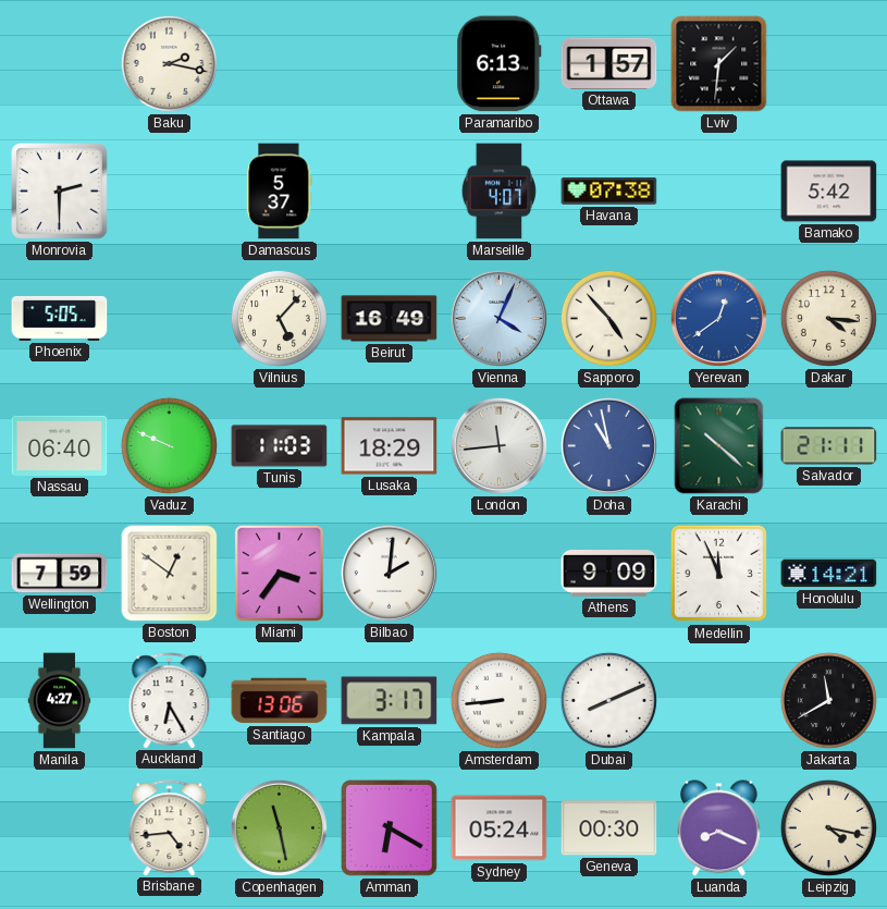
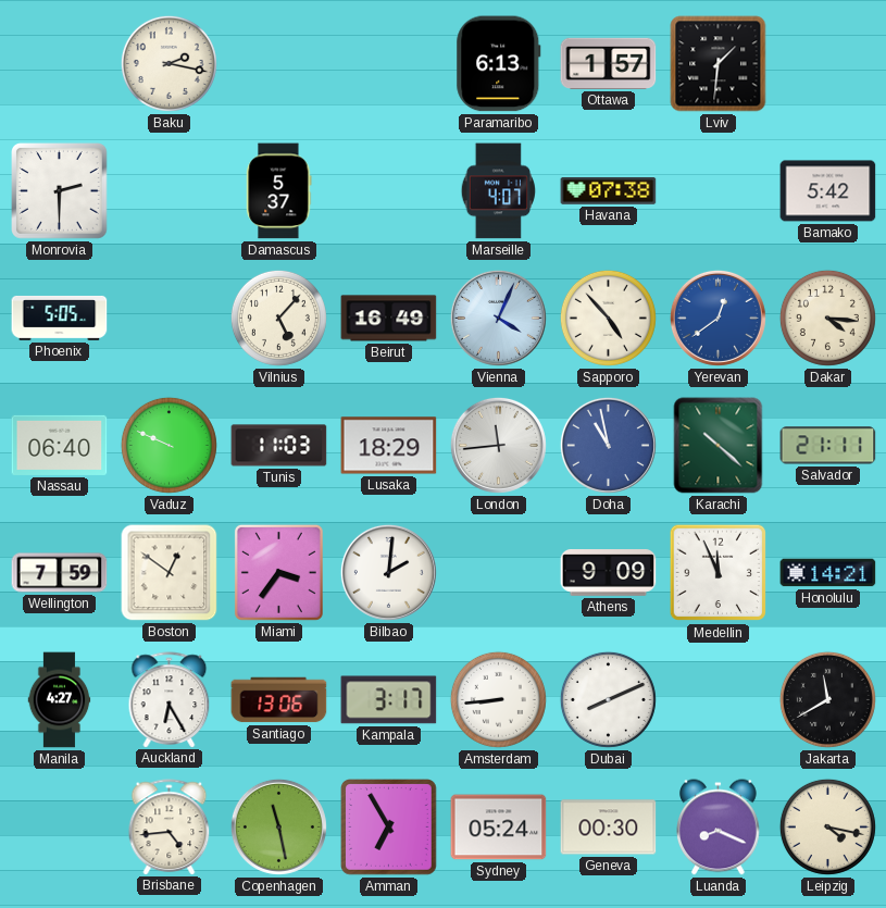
Amman: 6:20 -> 6:55
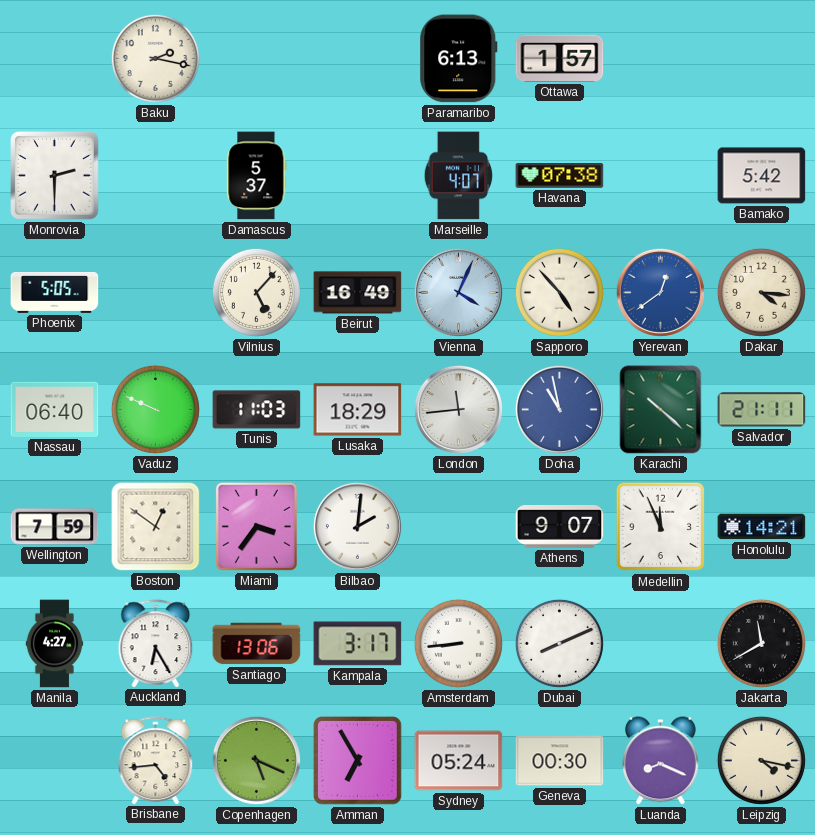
Lviv: 1:31 -> none
Athens: 9:09 -> 9:07
Copenhagen: 11:28 -> 5:19
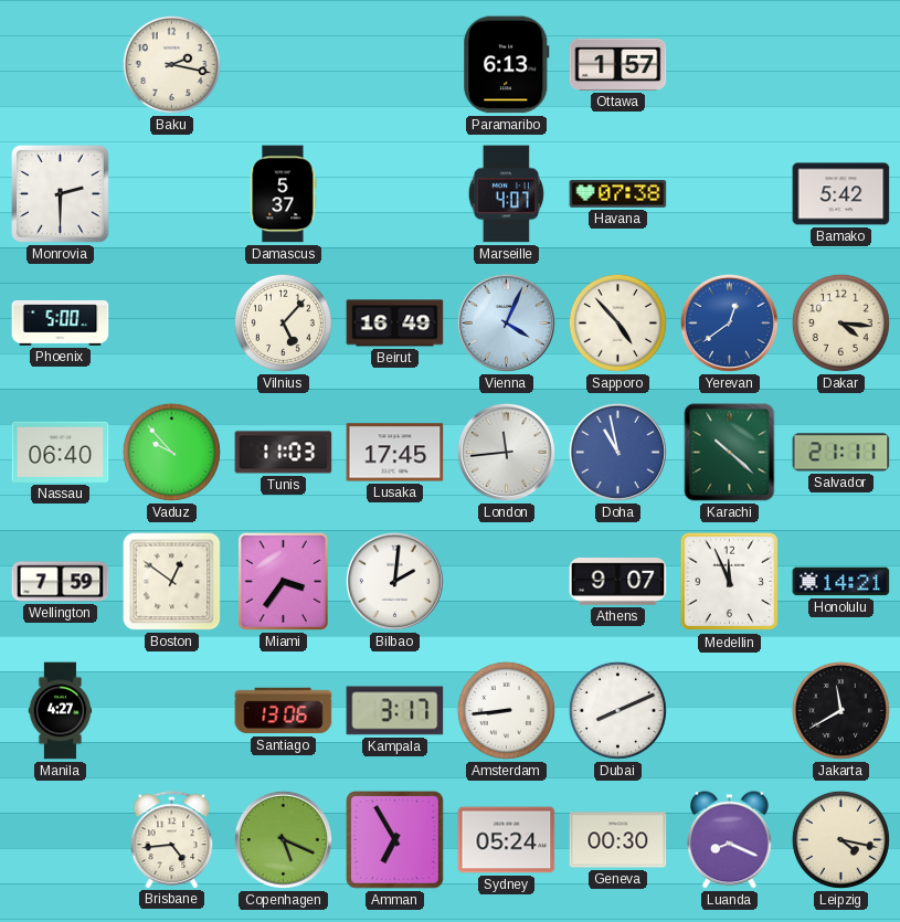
Phoenix: 5:05 -> 5:00
Vaduz: 9:49 -> 9:53
Lusaka: 18:29 -> 17:45
Auckland: 6:25 -> none
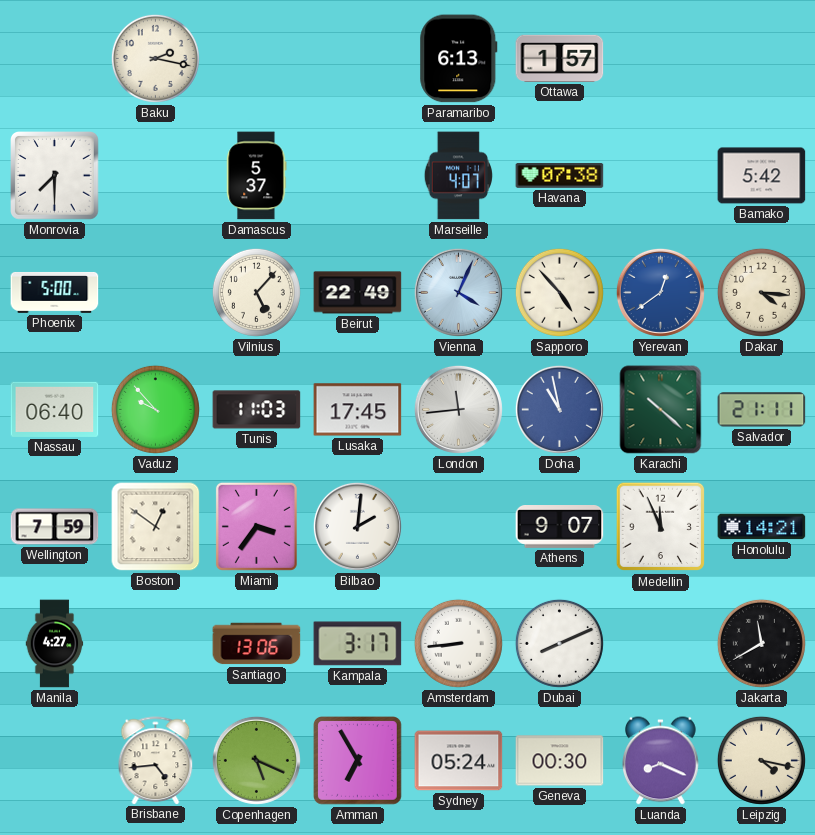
Monrovia: 2:30 -> 7:30
Beirut: 16:49 -> 22:49
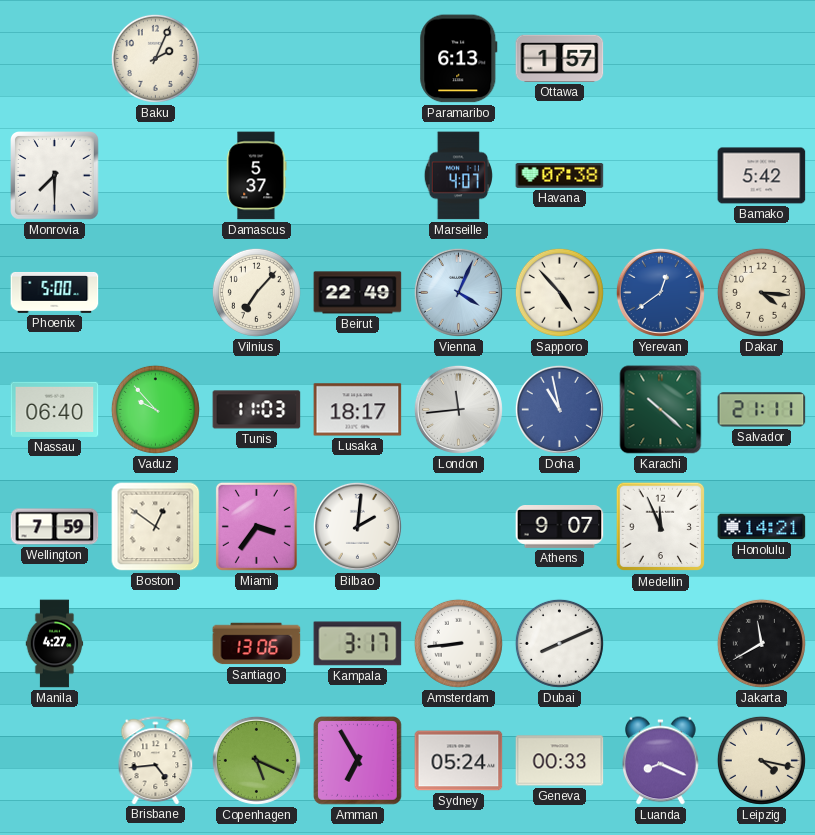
Baku: 2:17 -> 2:04
Vilnius: 5:07 -> 7:07
Lusaka: 17:45 -> 18:17
Geneva: 00:30 -> 00:33
